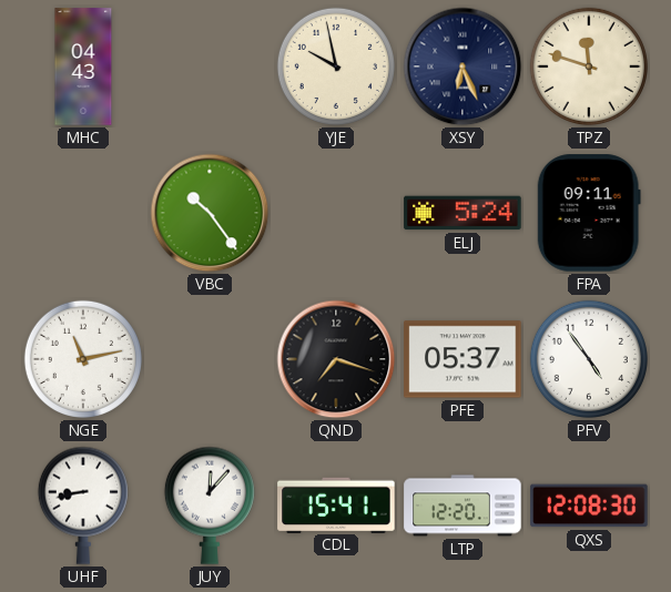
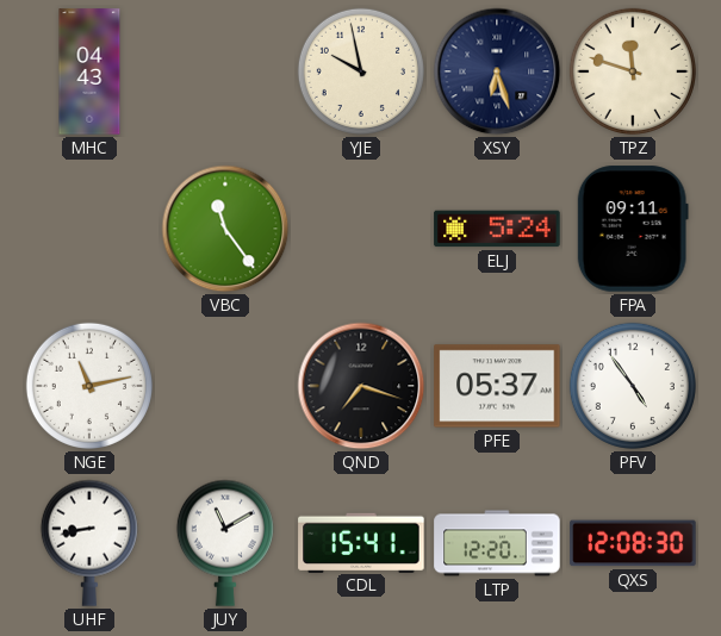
XSY: 6:26 -> 6:27
VBC: 10:24 -> 11:24
JUY: 12:07 -> 11:10
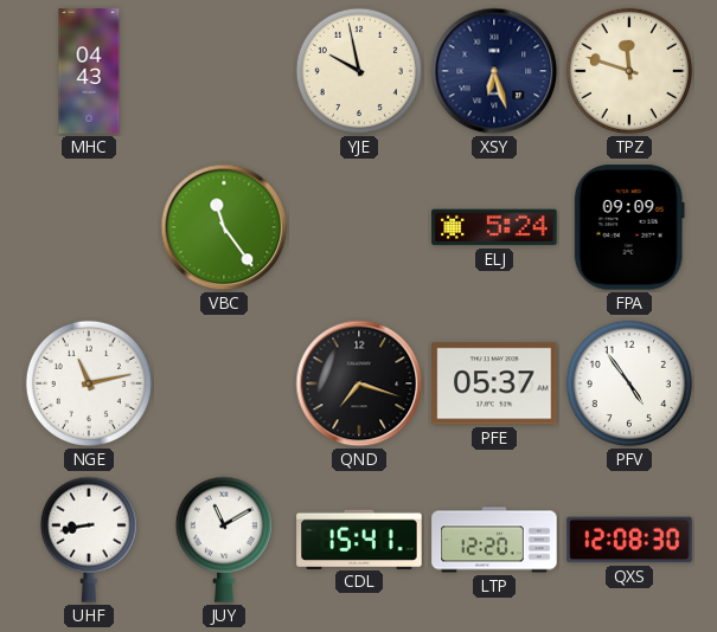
FPA: 09:11 -> 09:09
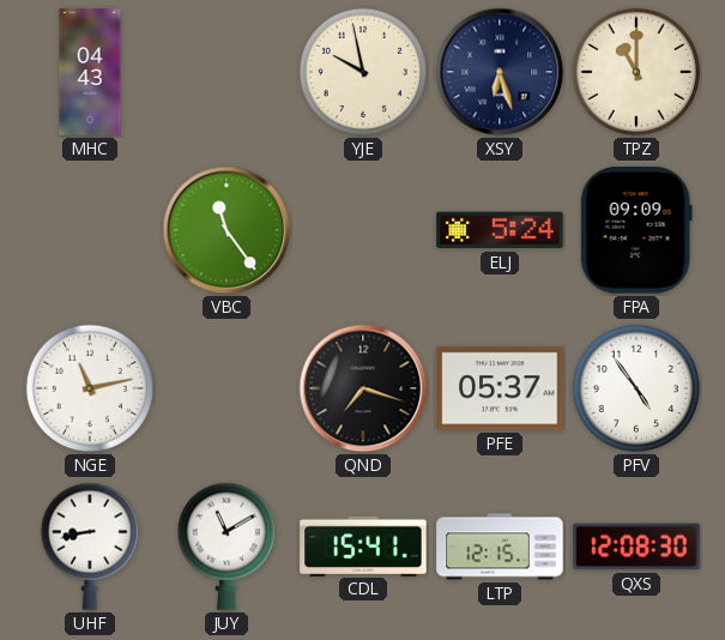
TPZ: 11:48 -> 11:00
LTP: 12:20 -> 12:15
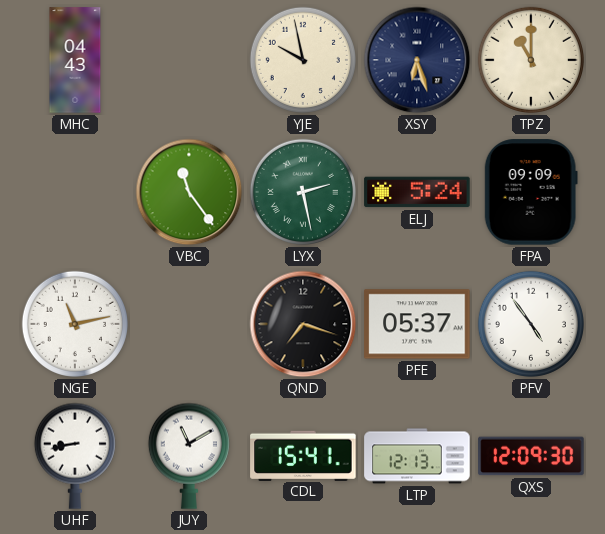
LYX: none -> 2:28
LTP: 12:15 -> 12:13
QXS: 12:08 -> 12:09
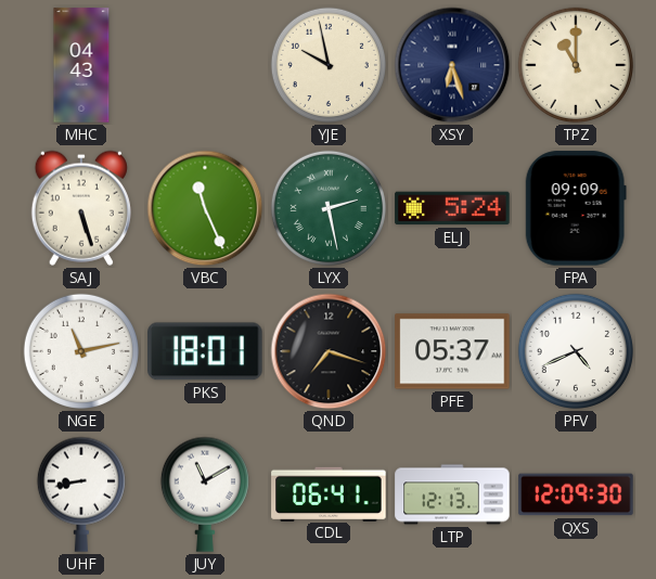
SAJ: none -> 5:27
VBC: 11:24 -> 11:26
PKS: none -> 18:01
PFV: 4:54 -> 4:41
CDL: 15:41 -> 06:41
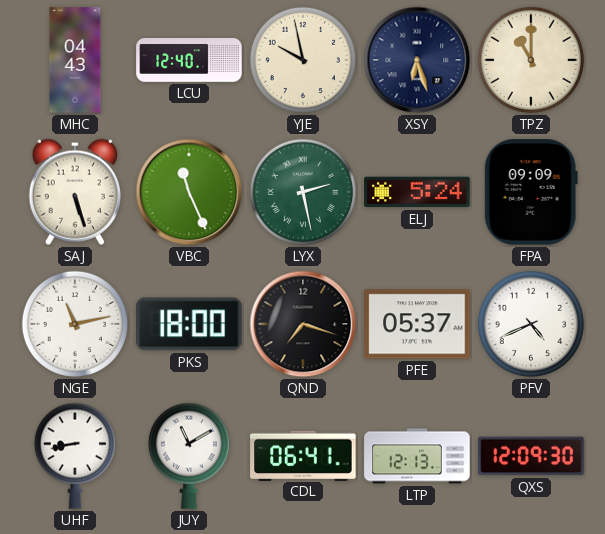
LCU: none -> 12:40
PKS: 18:01 -> 18:00
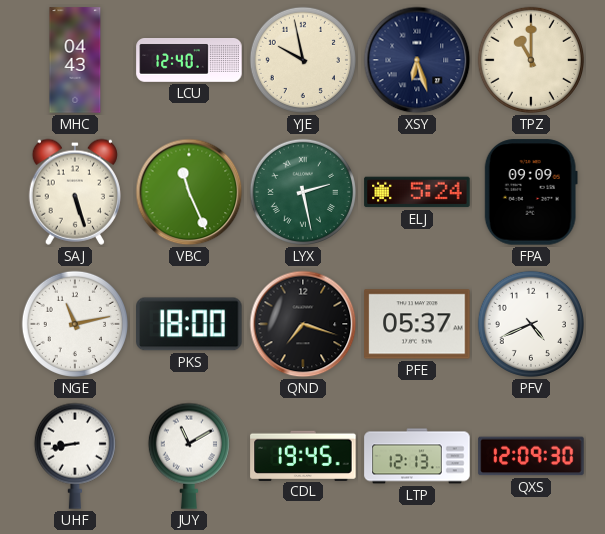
CDL: 06:41 -> 19:45
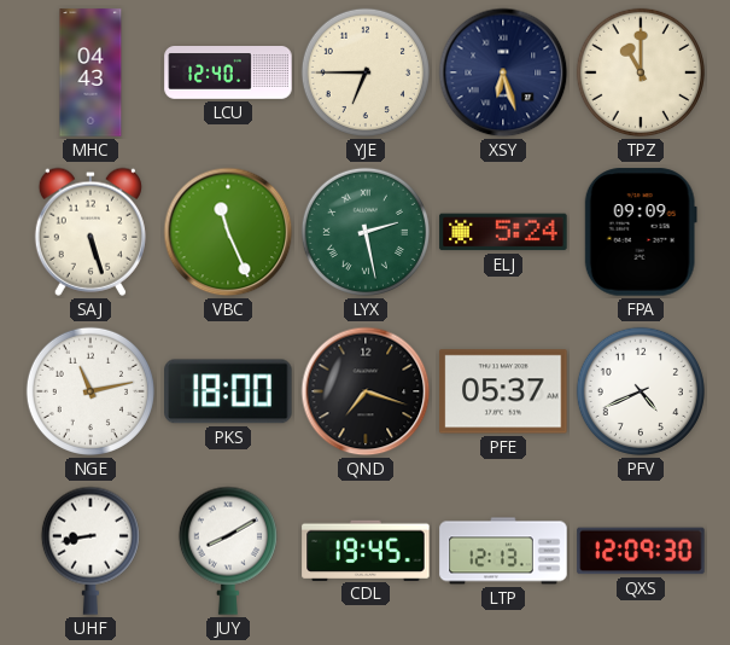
YJE: 9:58 -> 6:45
JUY: 11:10 -> 8:10
